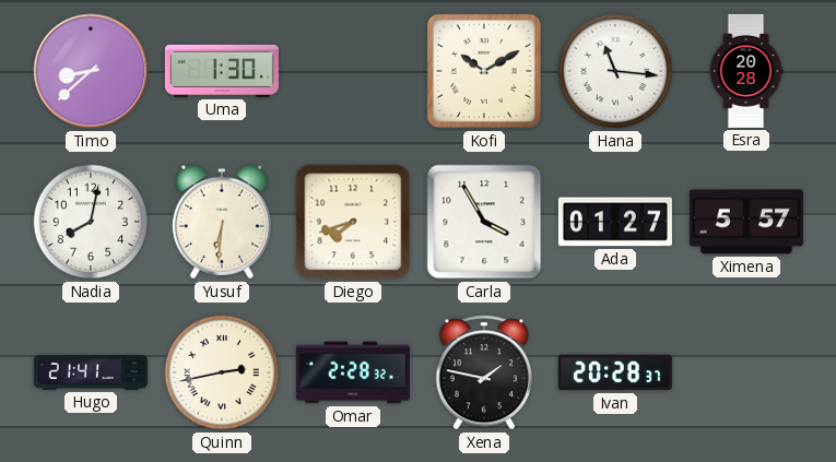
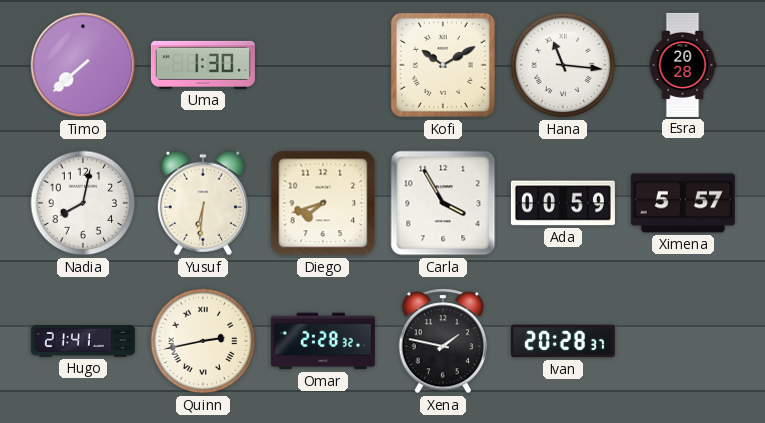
Timo: 8:38 -> 7:38
Ada: 01:27 -> 00:59
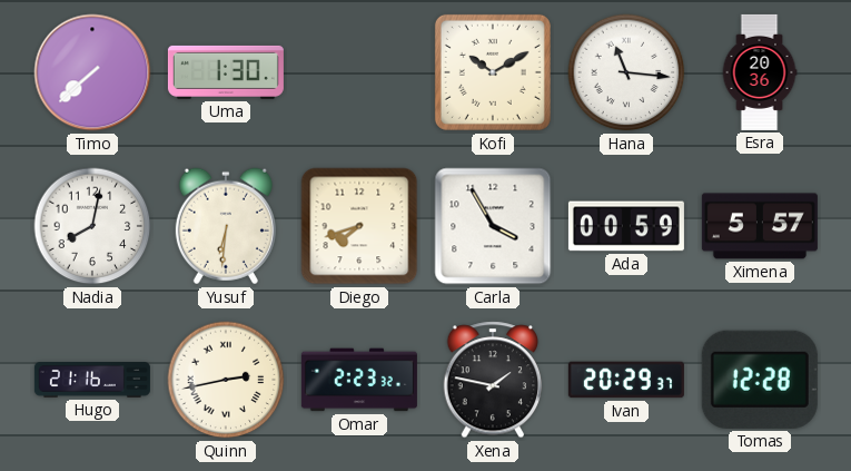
Esra: 20:28 -> 20:36
Hugo: 21:41 -> 21:16
Omar: 2:28 -> 2:23
Ivan: 20:28 -> 20:29
Tomas: none -> 12:28
